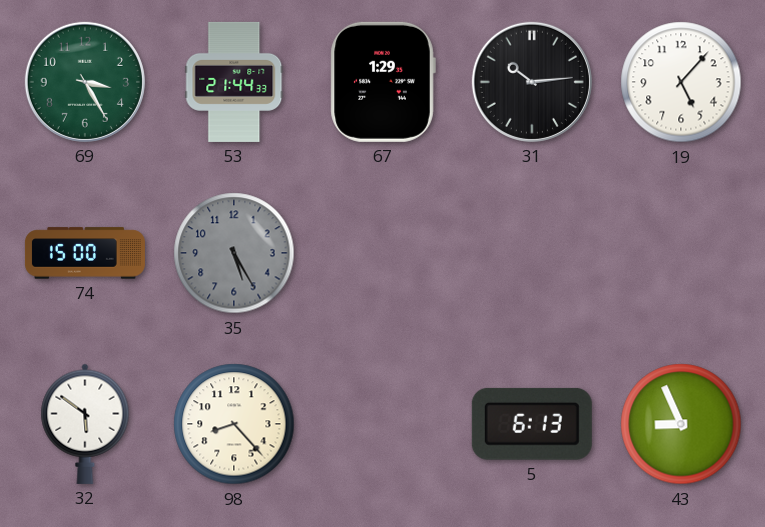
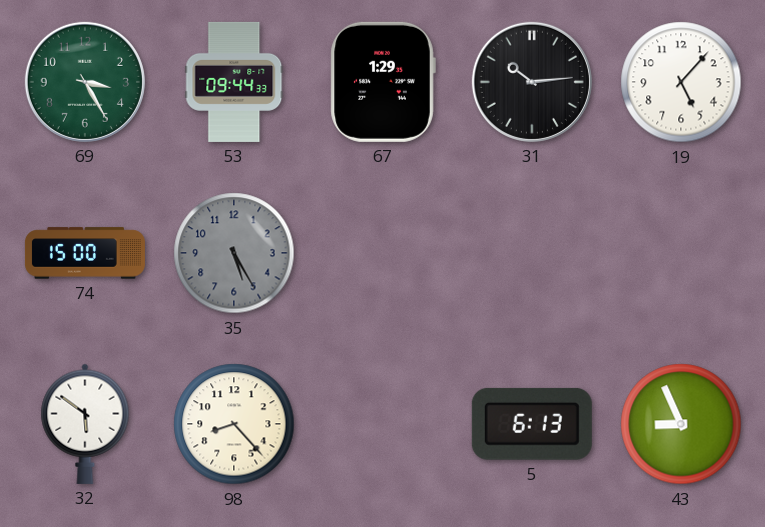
53: 21:44 -> 09:44
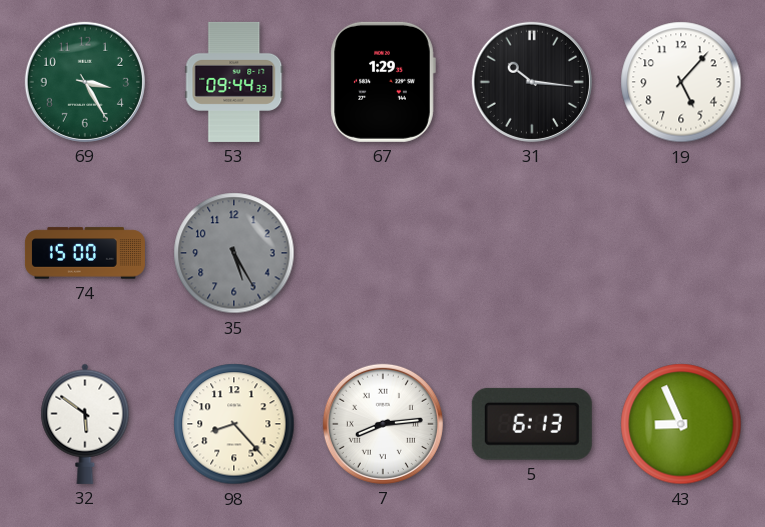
31: 10:14 -> 10:16
7: none -> 8:14
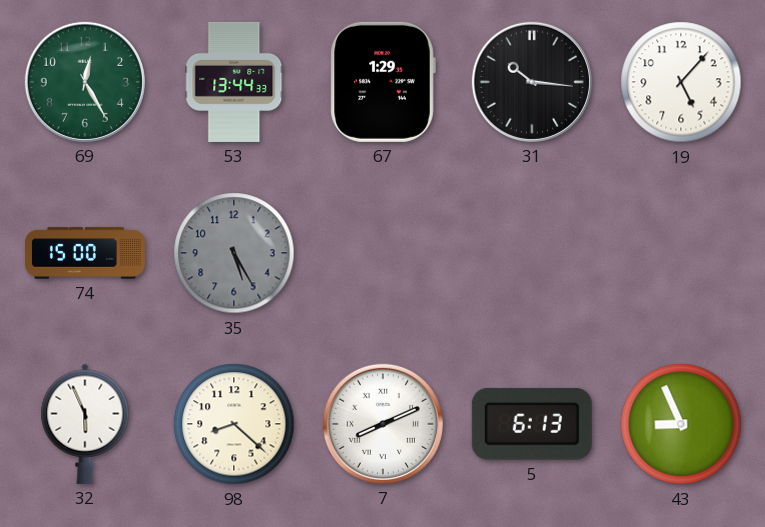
69: 3:25 -> 12:25
53: 09:44 -> 13:44
32: 5:51 -> 5:56
98: 8:23 -> 8:22
7: 8:14 -> 8:11
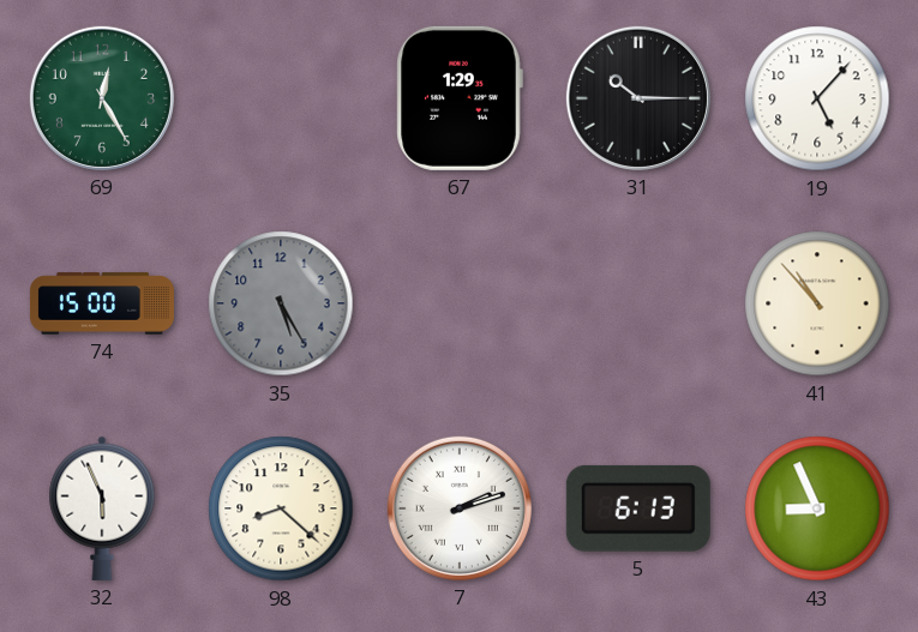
53: 13:44 -> none
31: 10:16 -> 10:15
41: none -> 10:53
7: 8:11 -> 2:12
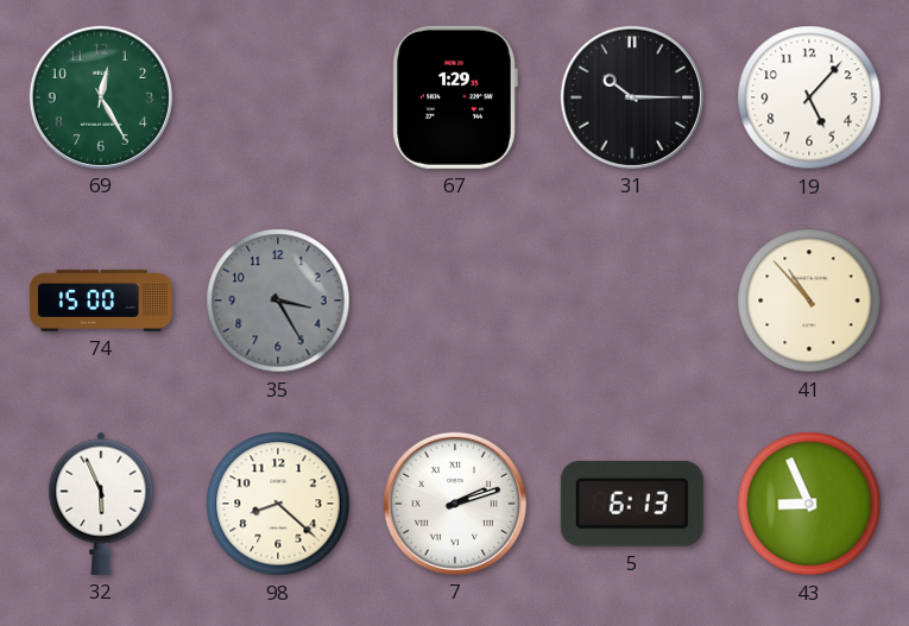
35: 5:25 -> 3:25
